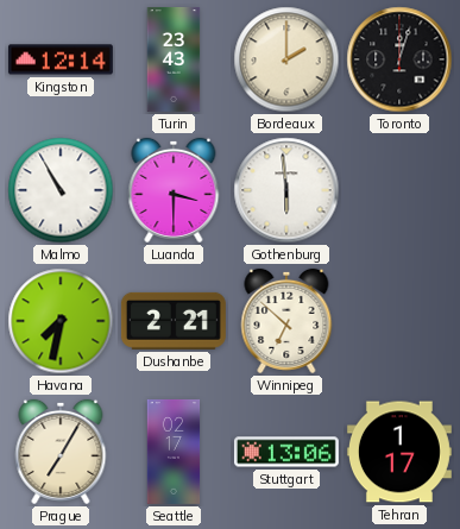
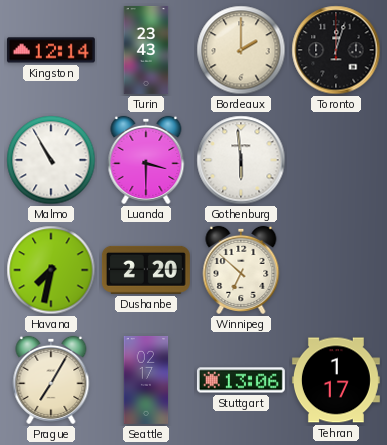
Dushanbe: 2:21 -> 2:20
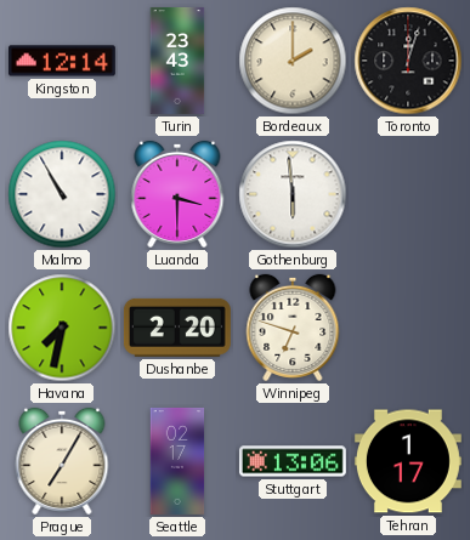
Winnipeg: 6:52 -> 6:48
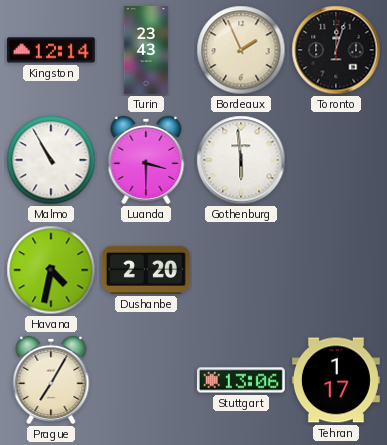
Bordeaux: 2:00 -> 1:56
Havana: 7:32 -> 4:32
Winnipeg: 6:48 -> none
Seattle: 02:17 -> none
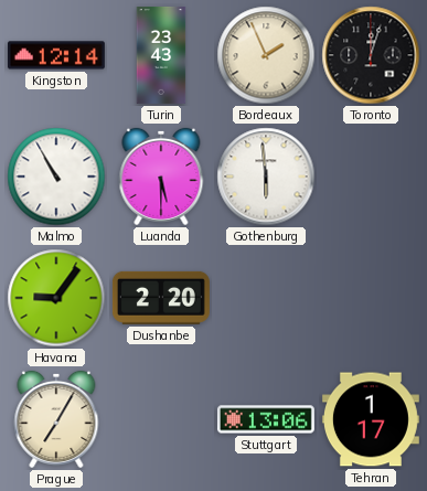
Luanda: 3:30 -> 5:30
Havana: 4:32 -> 9:06
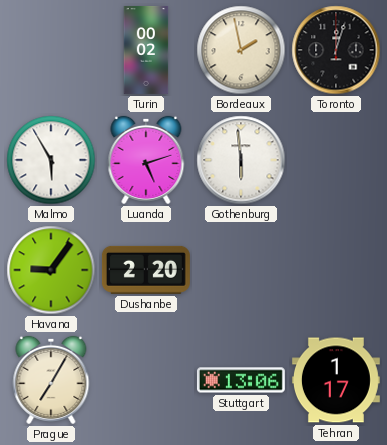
Kingston: 12:14 -> none
Turin: 23:43 -> 00:02
Bordeaux: 1:56 -> 1:58
Malmo: 10:55 -> 5:55
Luanda: 5:30 -> 5:12
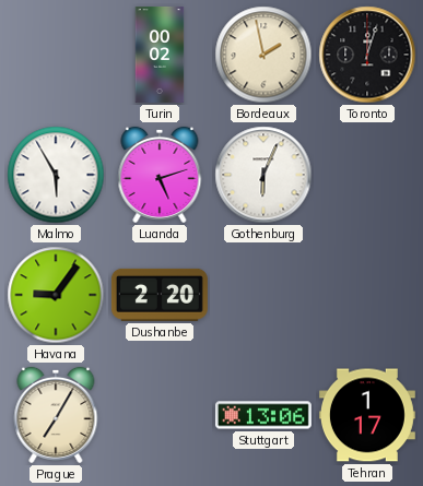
Gothenburg: 5:59 -> 6:04
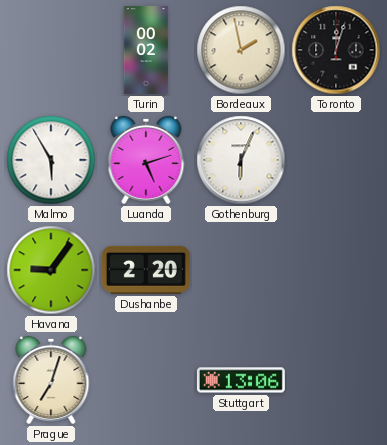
Prague: 7:05 -> 7:03
Tehran: 1:17 -> none
